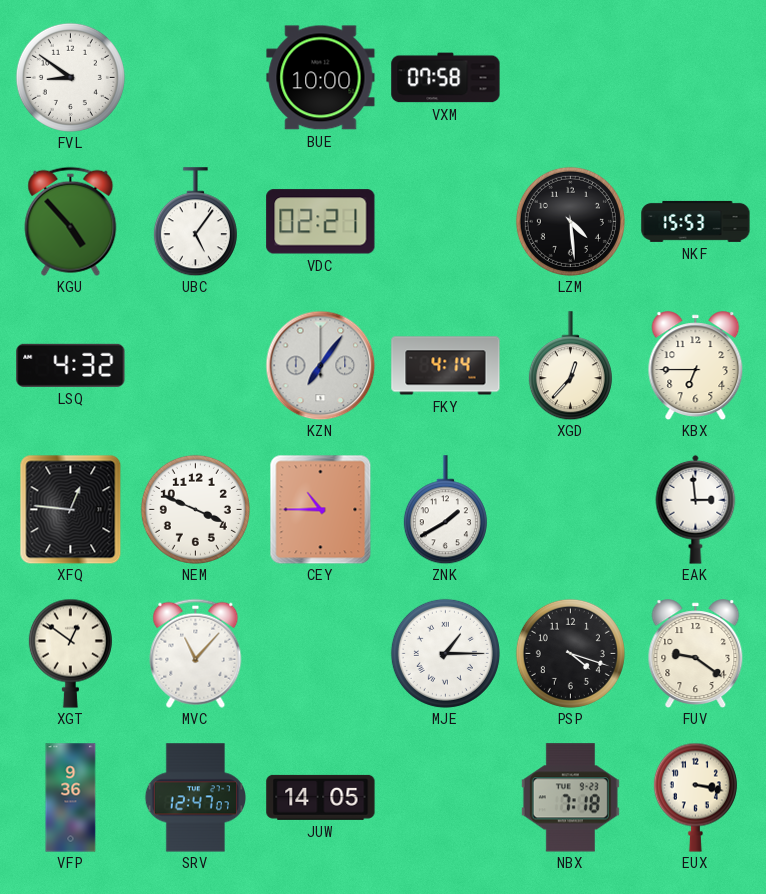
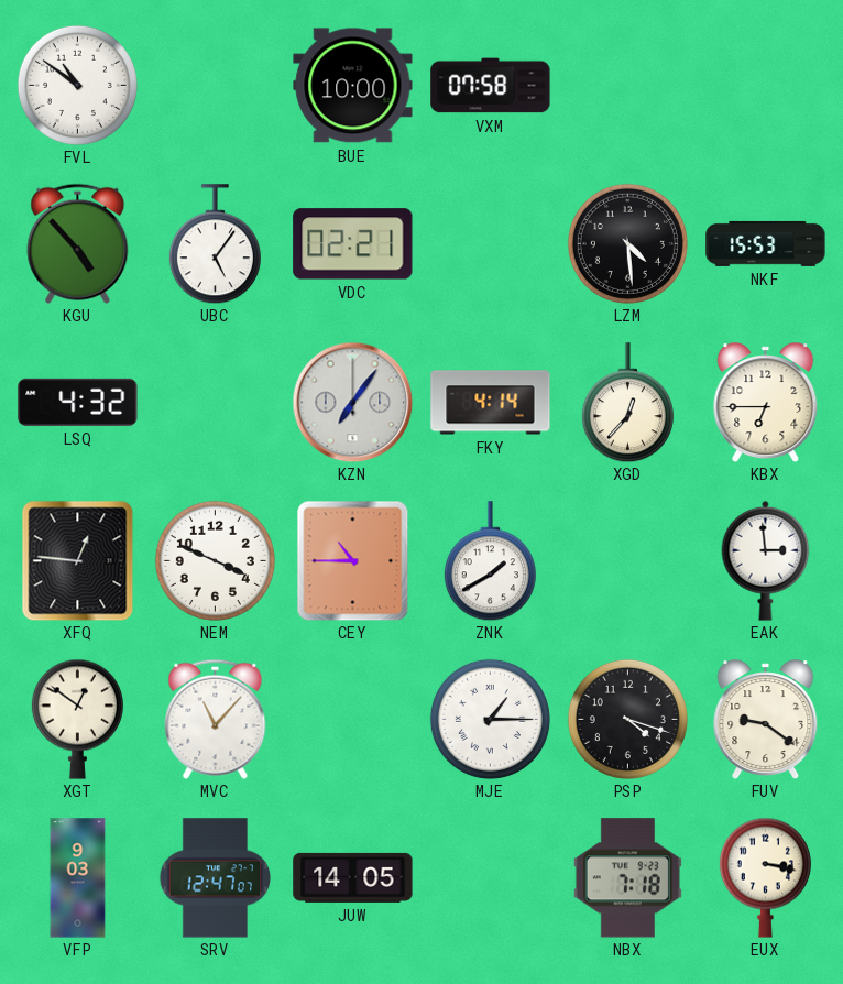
FVL: 8:51 -> 10:51
VFP: 9:36 -> 9:03
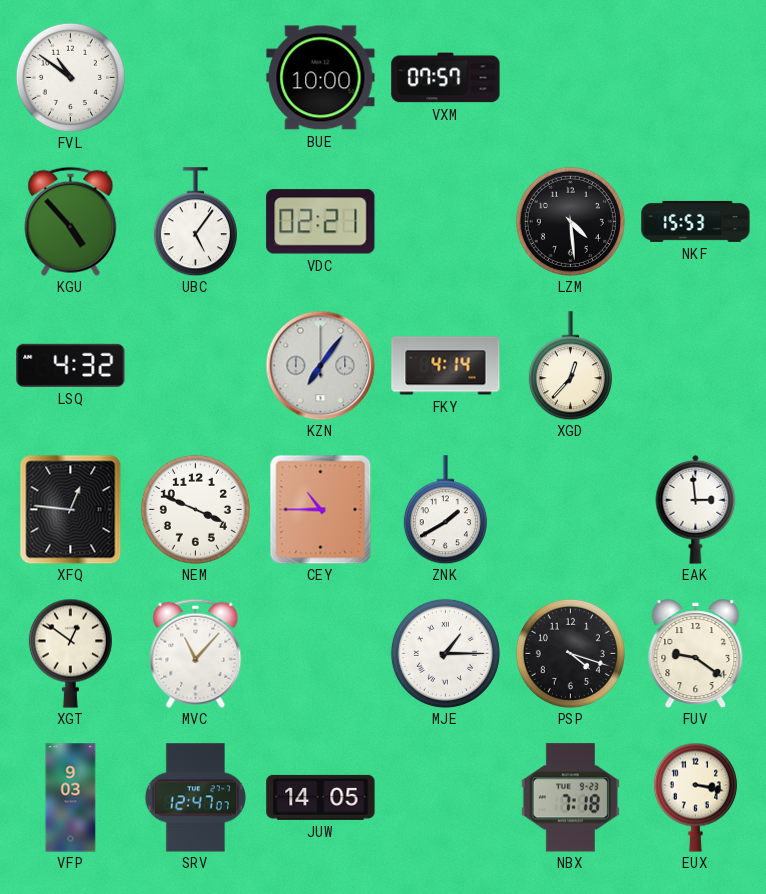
VXM: 07:58 -> 07:57
KBX: 6:45 -> none
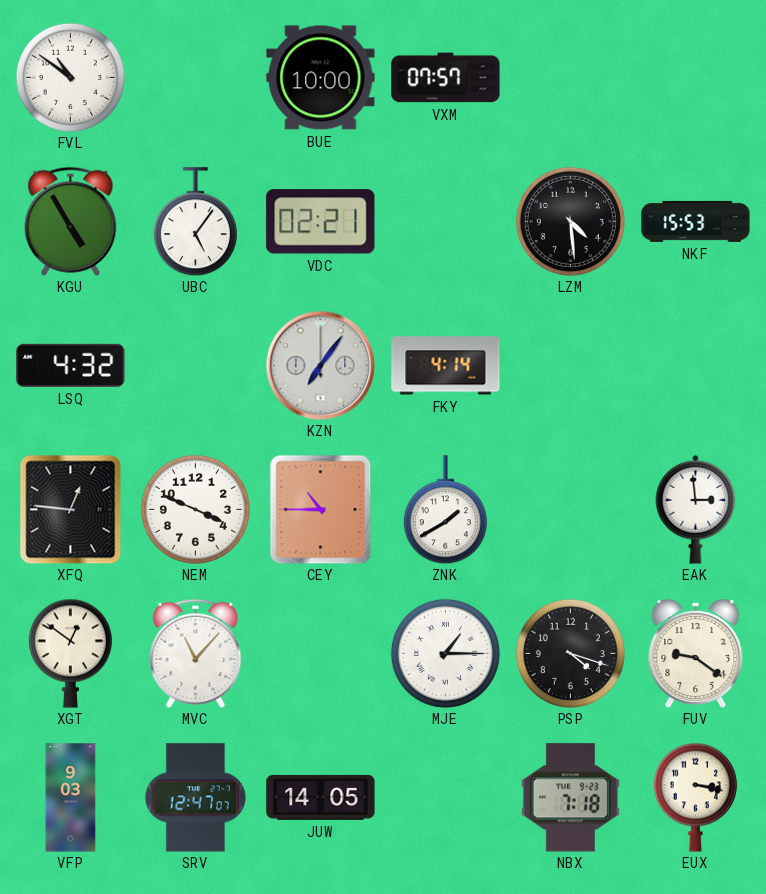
KGU: 4:53 -> 4:55
XGD: 12:37 -> none
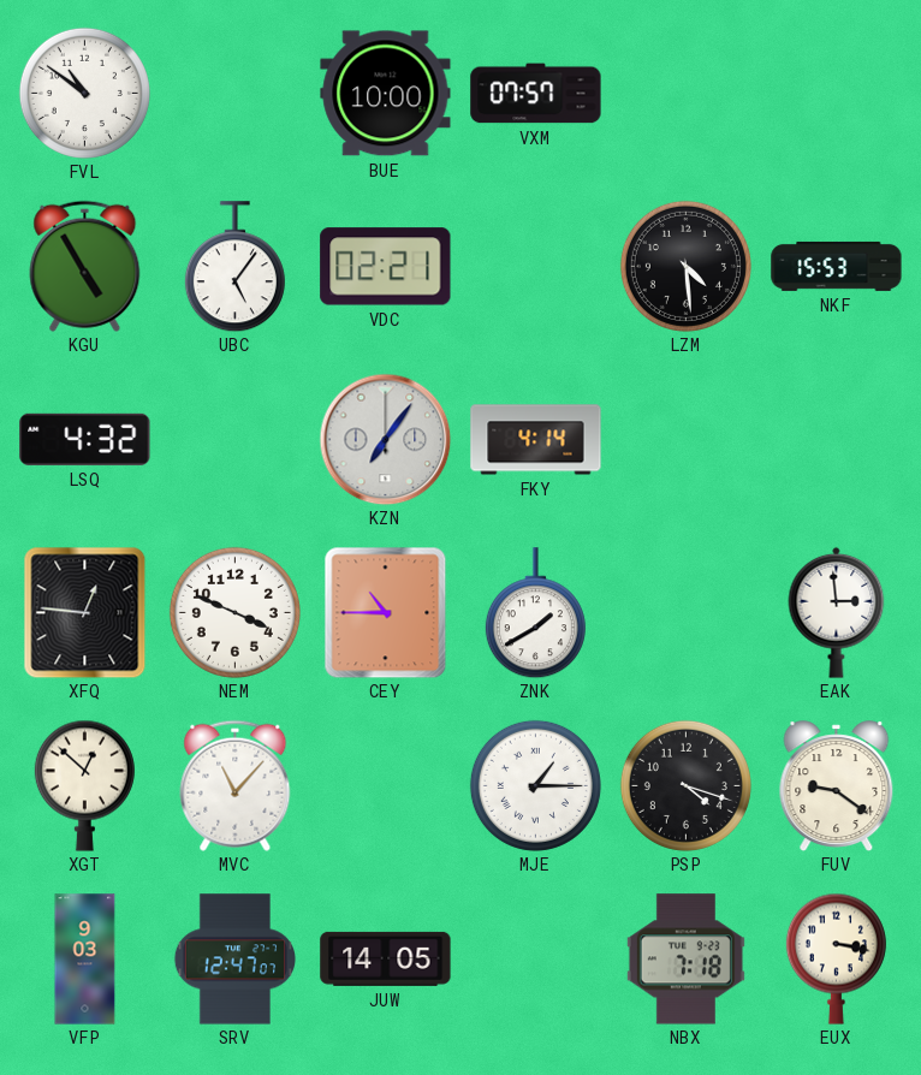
XGT: 12:51 -> 12:52
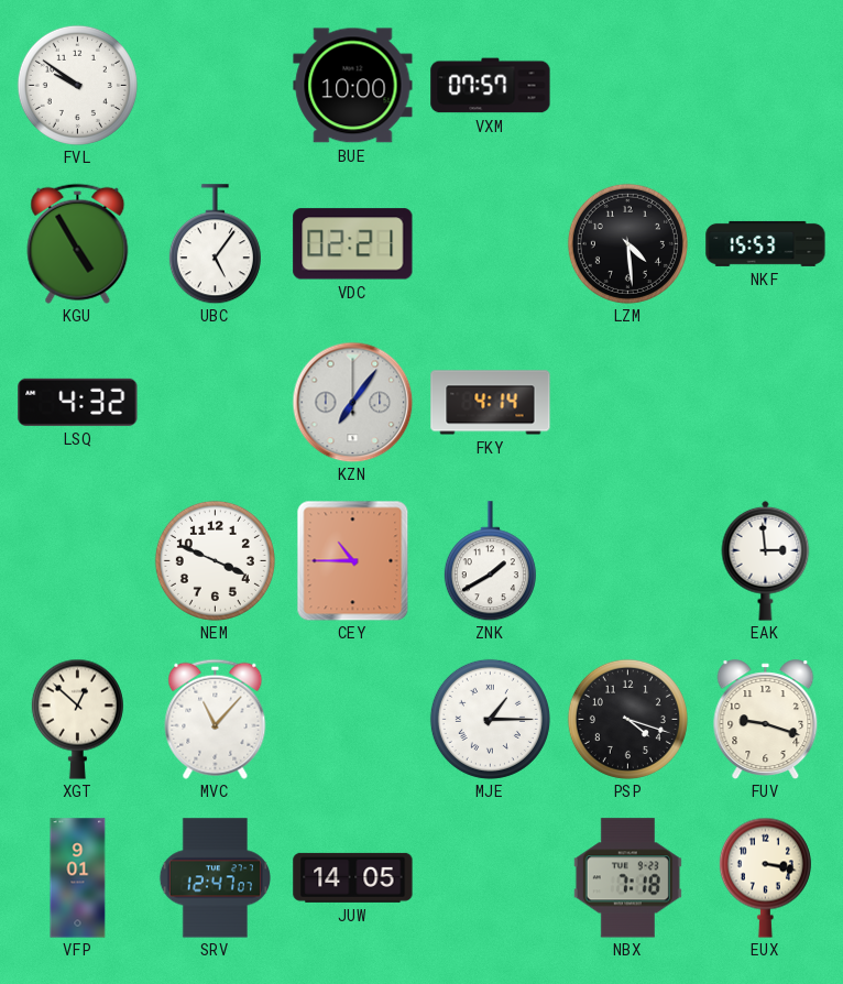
FVL: 10:51 -> 9:51
XFQ: 12:46 -> none
FUV: 9:21 -> 9:18
VFP: 9:03 -> 9:01
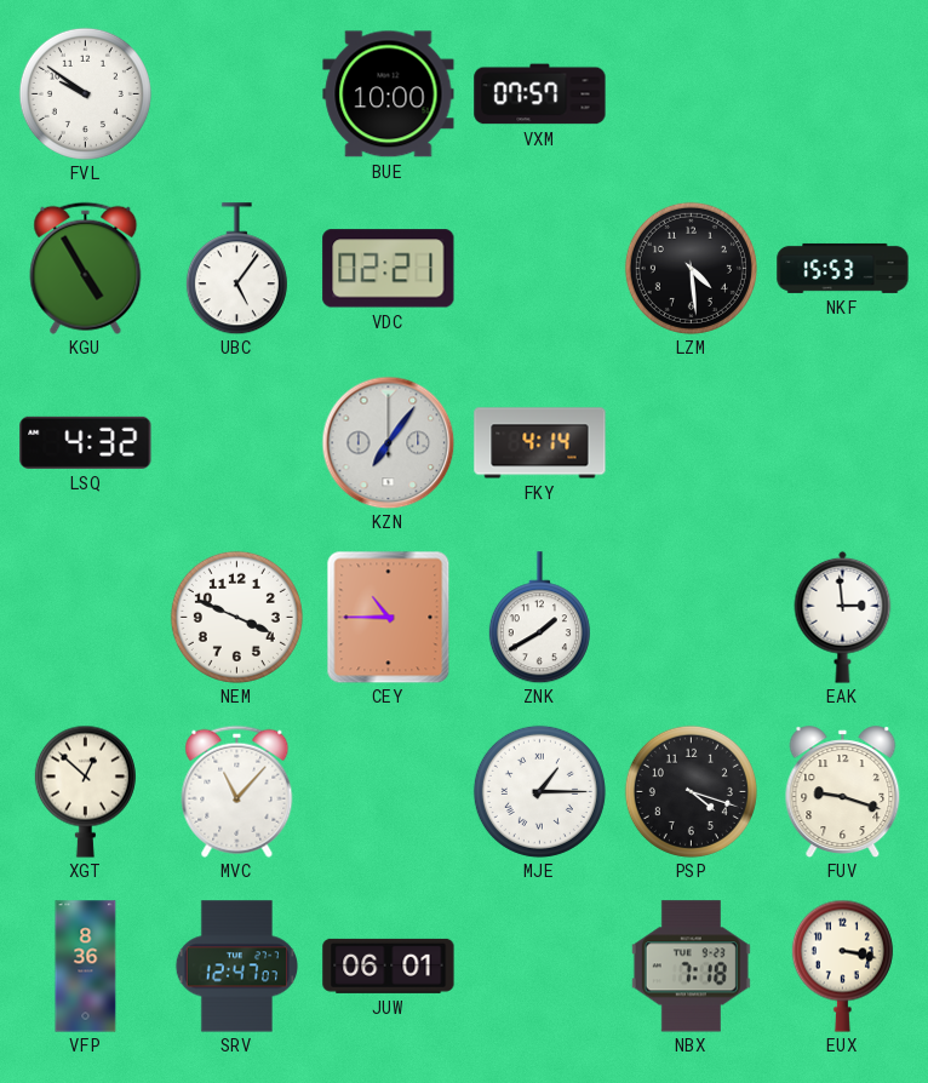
VFP: 9:01 -> 8:36
JUW: 14:05 -> 06:01
